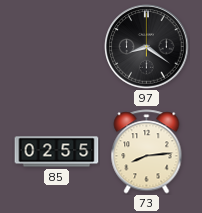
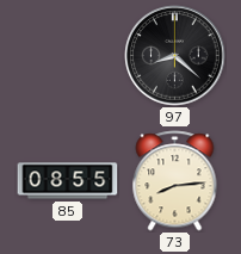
97: 8:21 -> 8:22
85: 02:55 -> 08:55
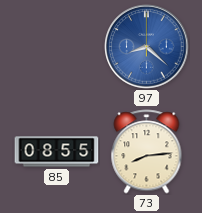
97 dial: black -> blue
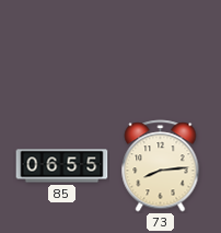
97: 8:22 -> none
85: 08:55 -> 06:55
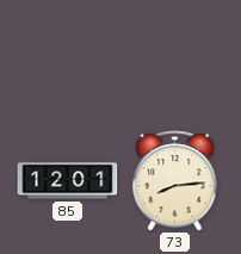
85: 06:55 -> 12:01
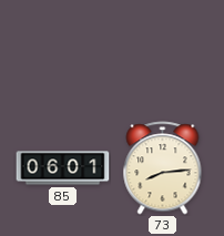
85: 12:01 -> 06:01
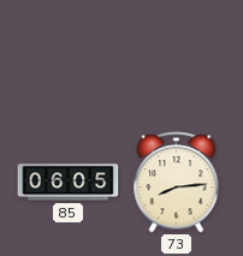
85: 06:01 -> 06:05
